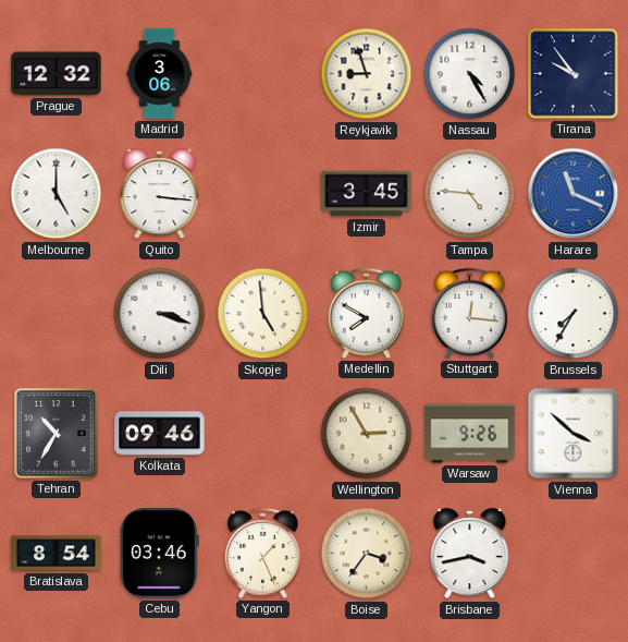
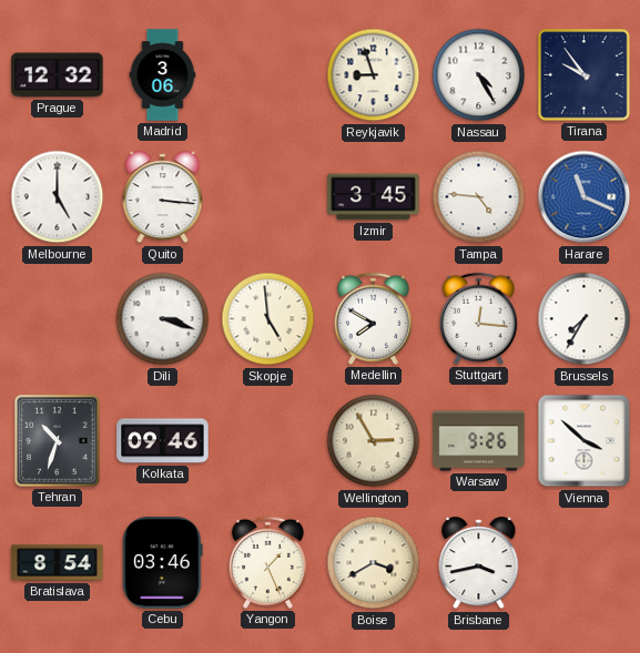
Tehran: 10:35 -> 10:33
Boise: 3:36 -> 3:40
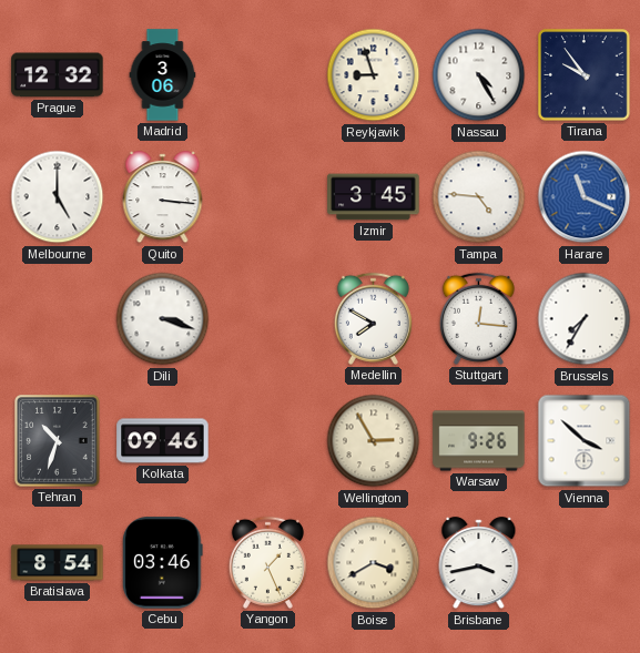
Skopje: 4:59 -> none
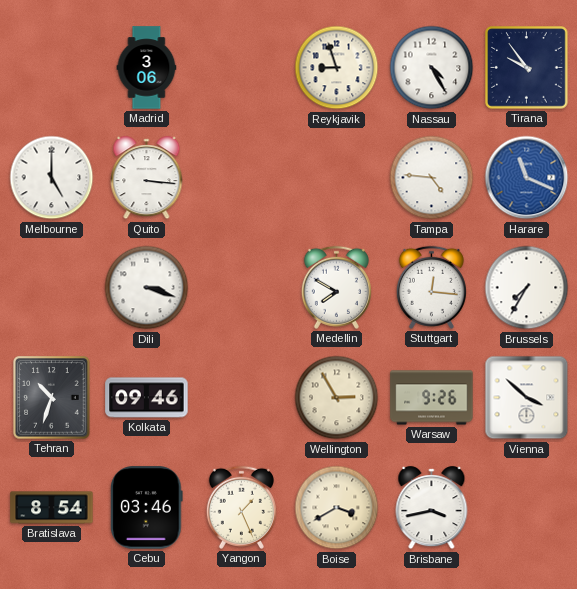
Prague: 12:32 -> none
Izmir: 3:45 -> none
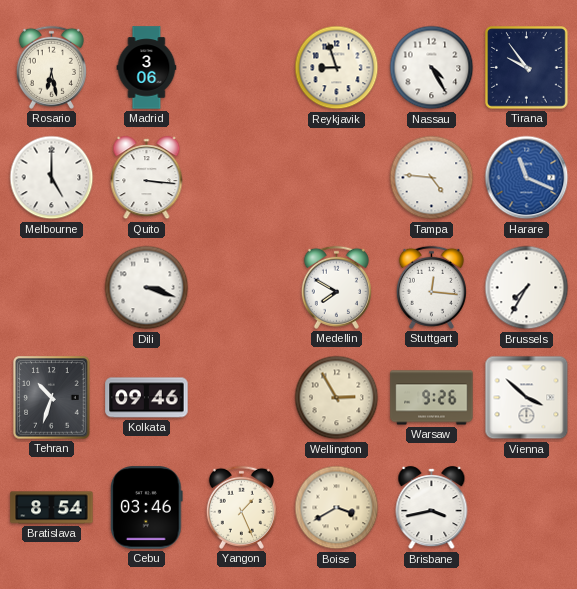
Rosario: none -> 6:28
